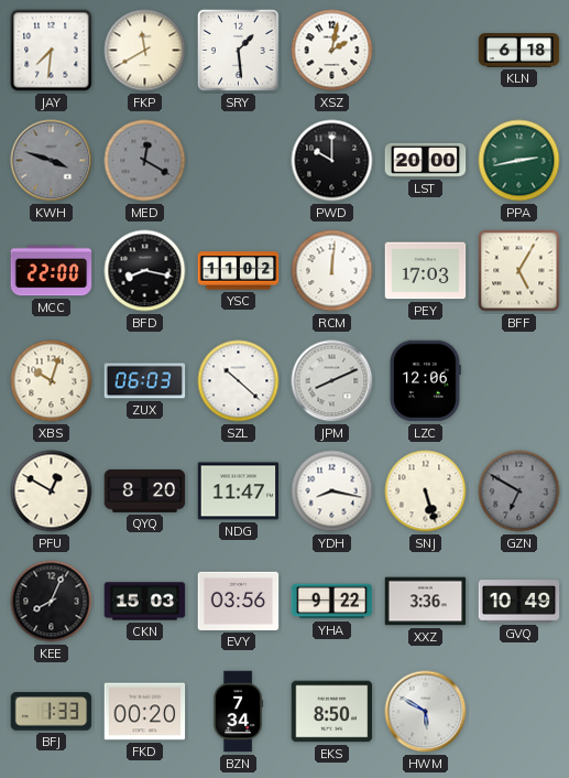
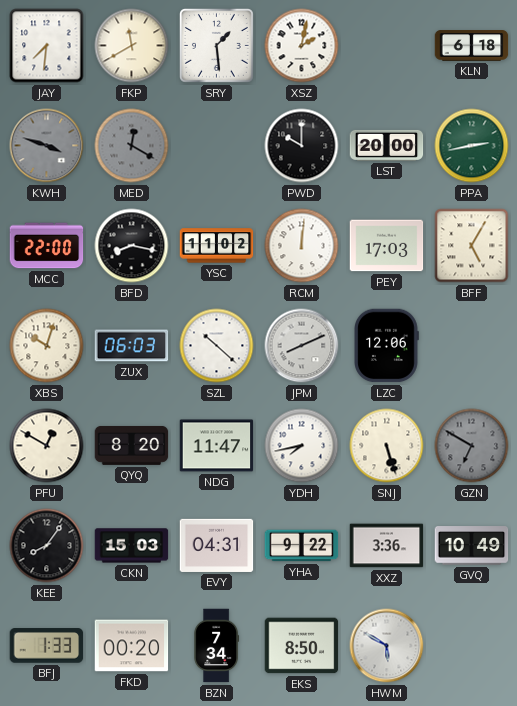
YDH: 8:17 -> 7:43
KEE: 8:04 -> 8:06
EVY: 03:56 -> 04:31
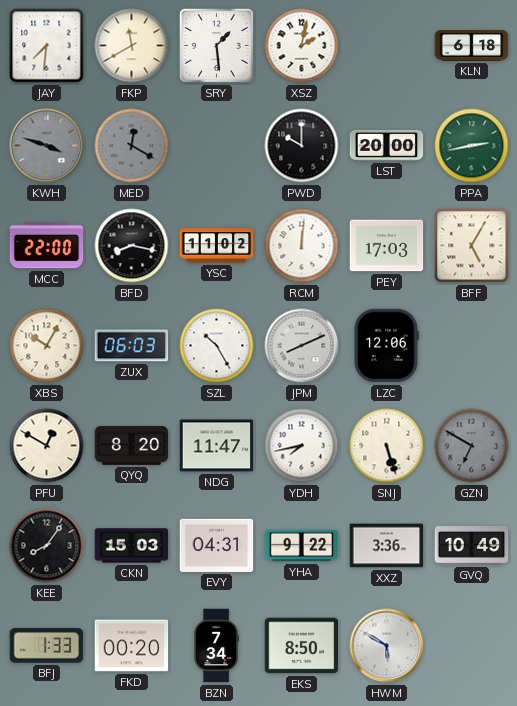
XBS: 10:03 -> 10:05
SZL: 10:22 -> 10:25
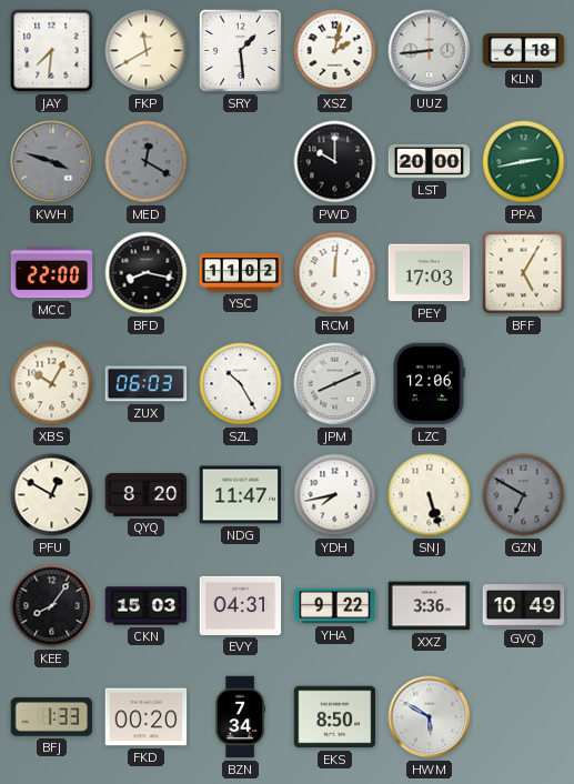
UUZ: none -> 8:44
